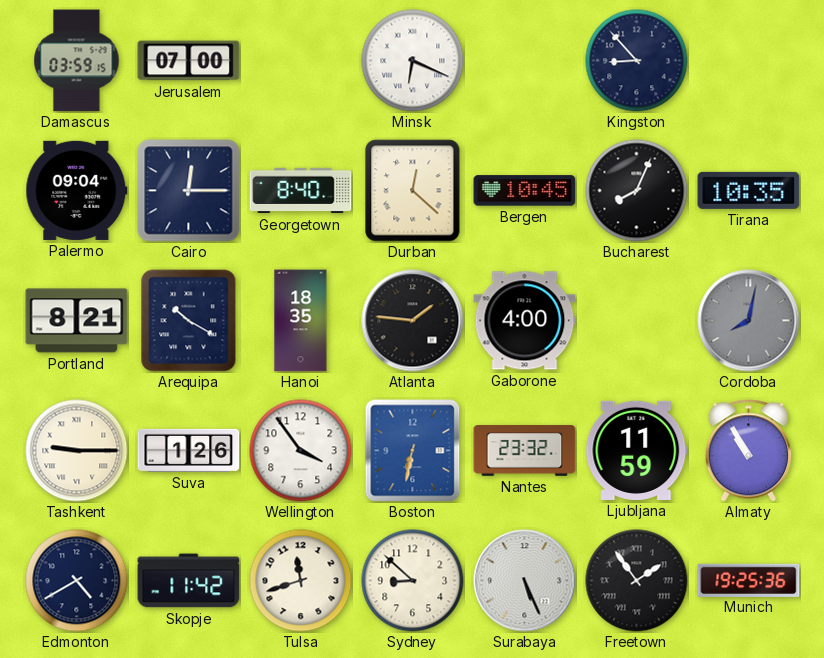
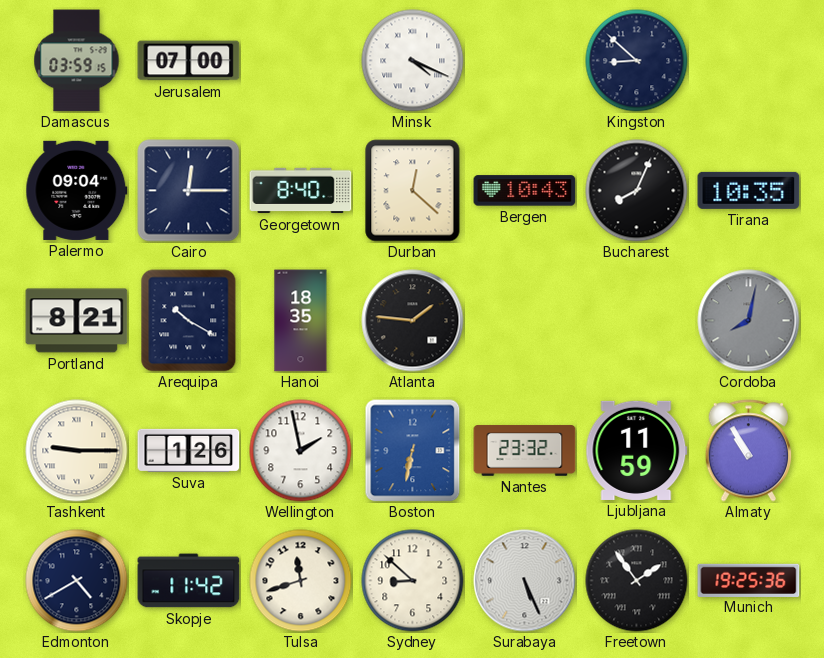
Minsk: 6:19 -> 4:19
Kingston: 8:53 -> 8:52
Bergen: 10:45 -> 10:43
Gaborone: 4:00 -> none
Wellington: 3:54 -> 1:58
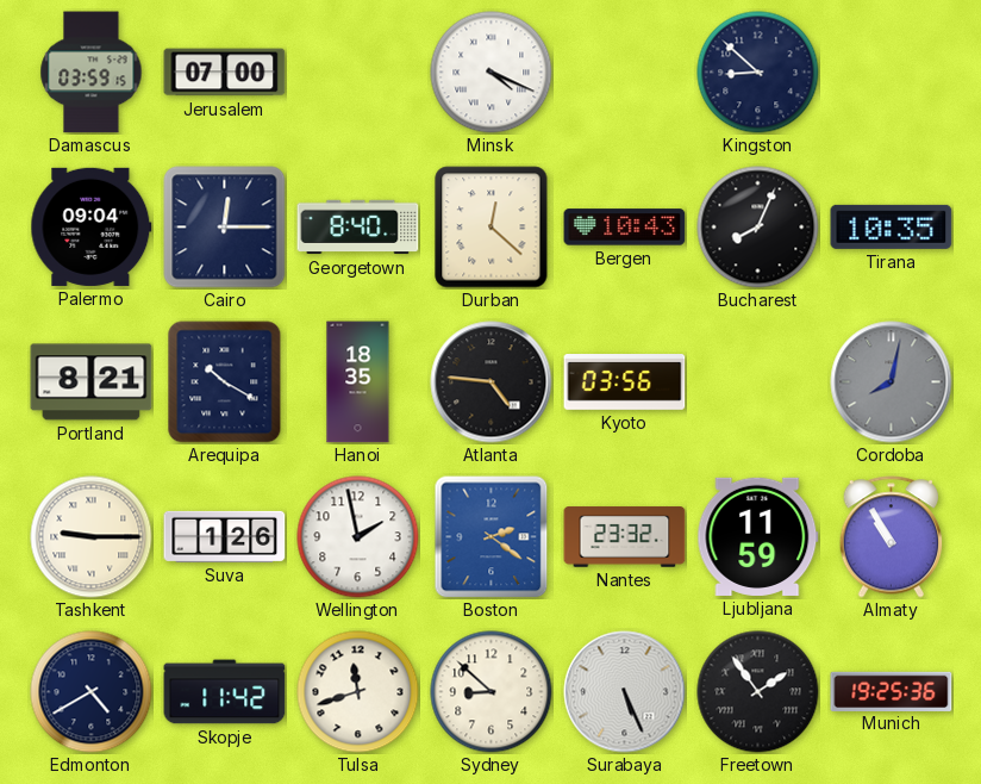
Atlanta: 1:46 -> 4:46
Kyoto: none -> 03:56
Boston: 6:32 -> 2:21
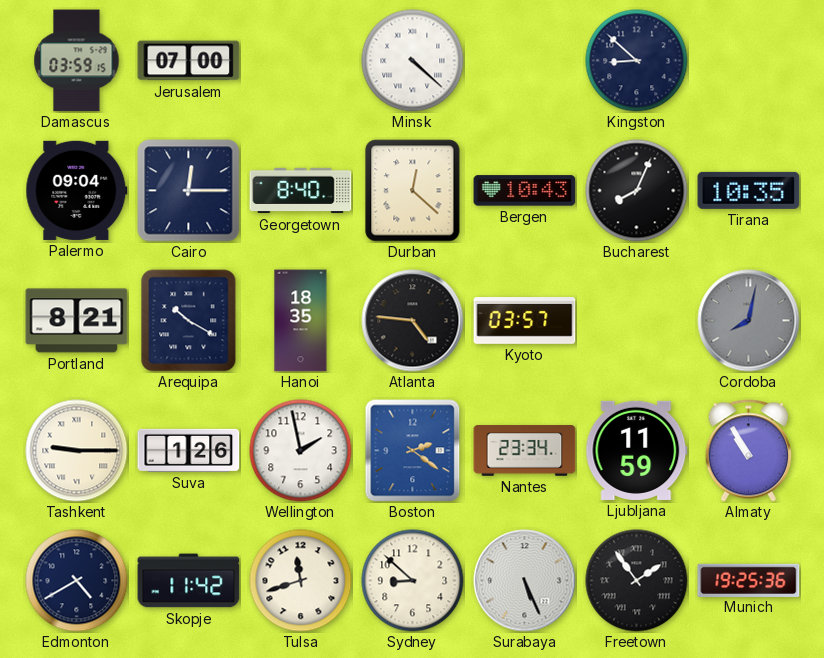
Minsk: 4:19 -> 4:22
Kyoto: 03:56 -> 03:57
Nantes: 23:32 -> 23:34
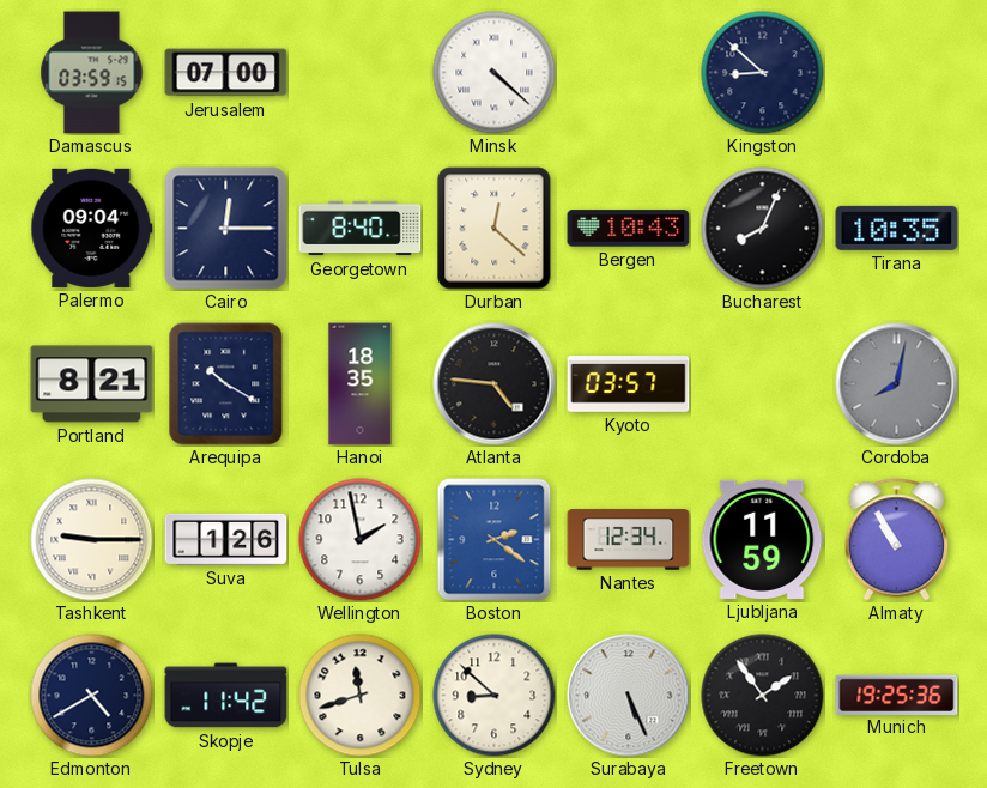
Nantes: 23:34 -> 12:34
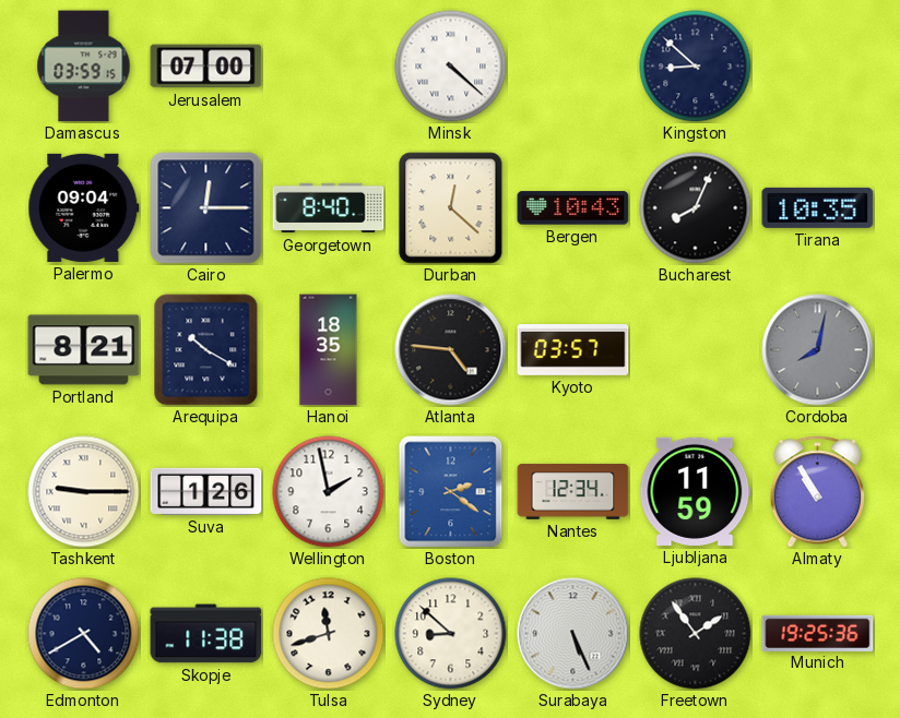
Skopje: 11:42 -> 11:38
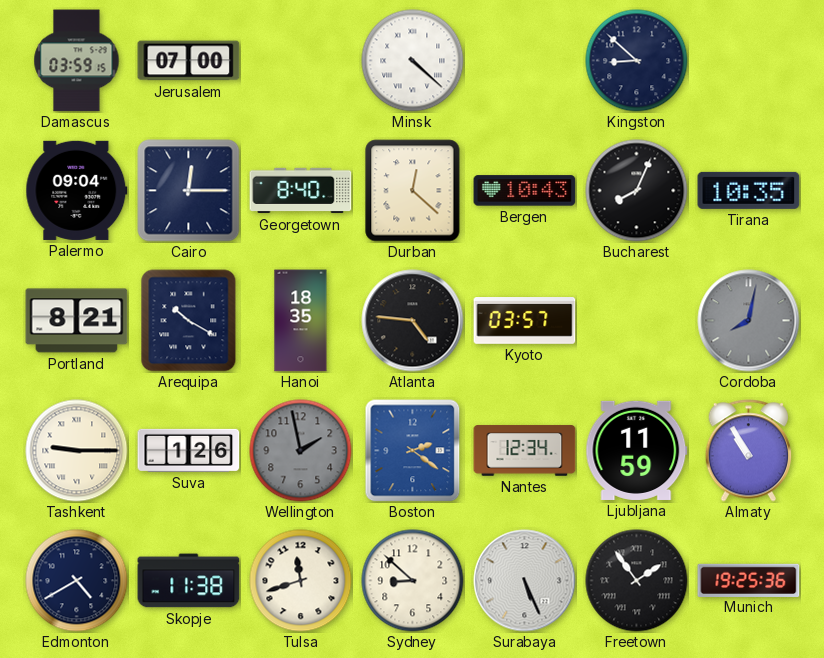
Wellington dial: white -> grey
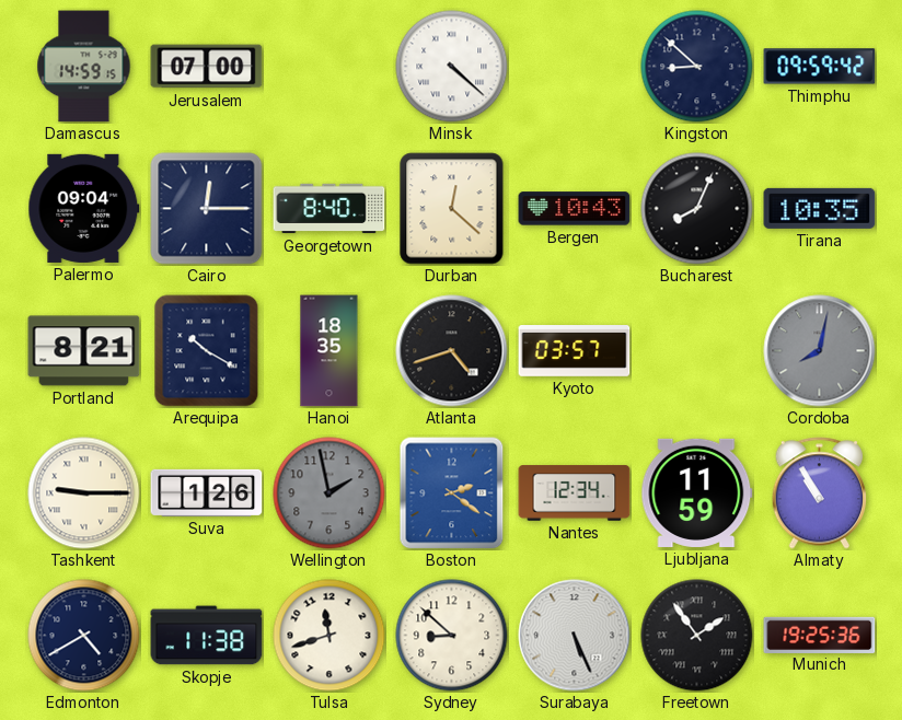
Damascus: 03:59 -> 14:59
Thimphu: none -> 09:59
Atlanta: 4:46 -> 4:42
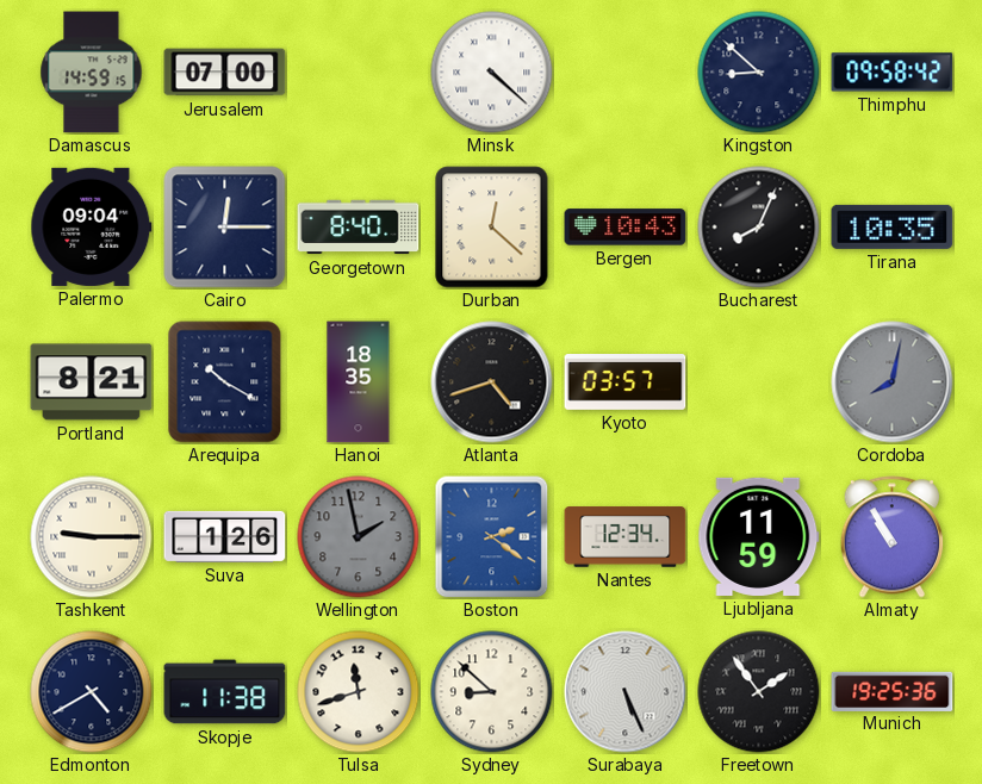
Thimphu: 09:59 -> 09:58
